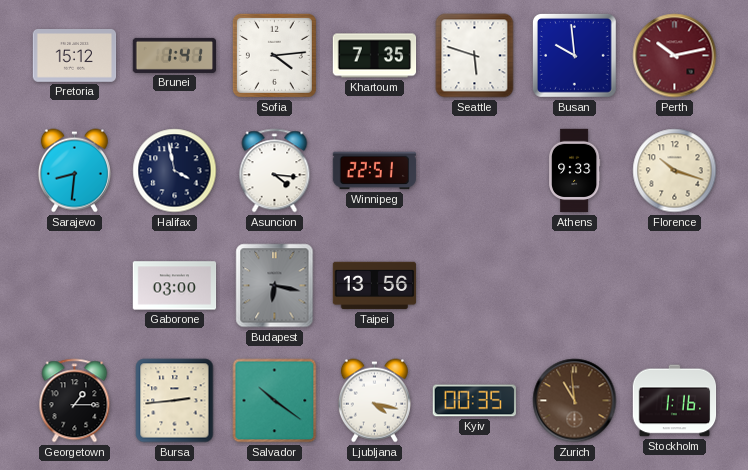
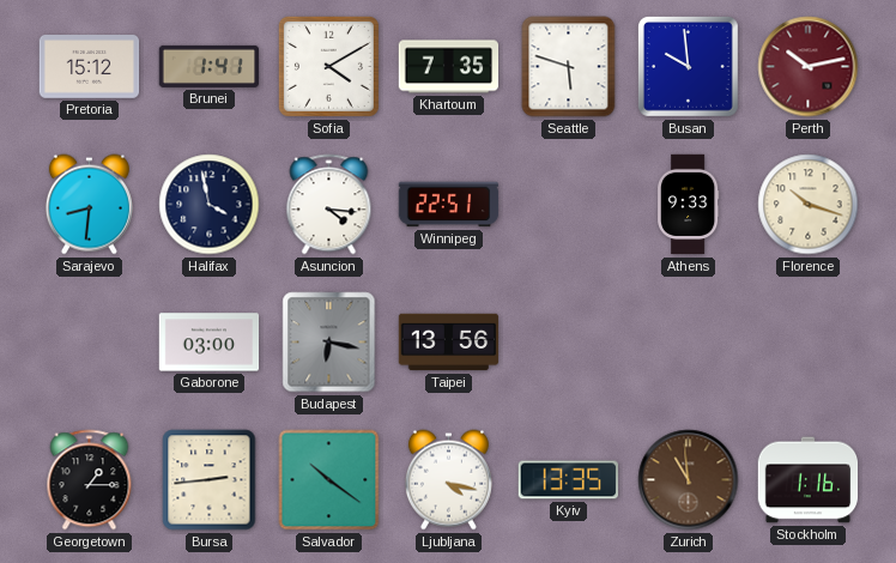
Sofia: 4:14 -> 4:10
Kyiv: 00:35 -> 13:35
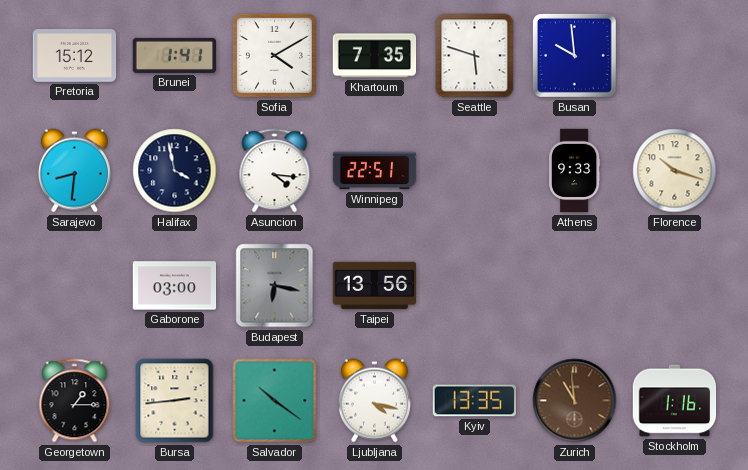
Perth: 10:13 -> none
